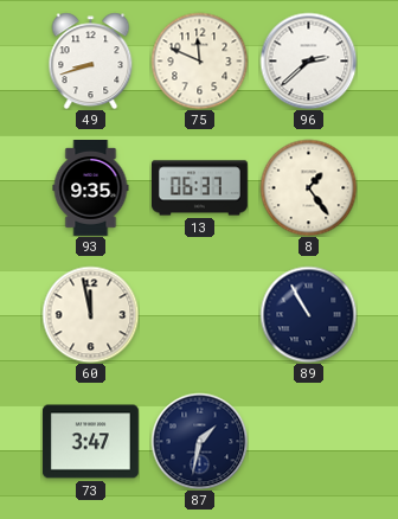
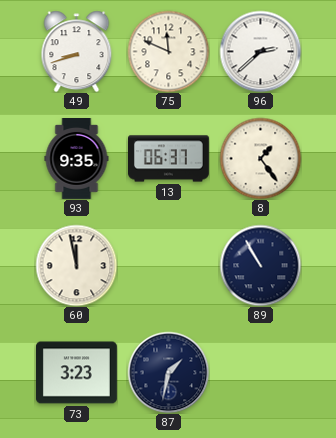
73: 3:47 -> 3:23
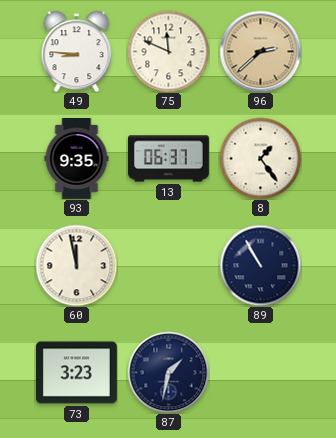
49: 8:42 -> 8:46
96 dial: white -> champagne
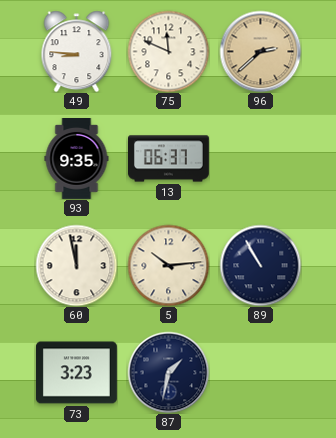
8: 1:24 -> none
5: none -> 10:14
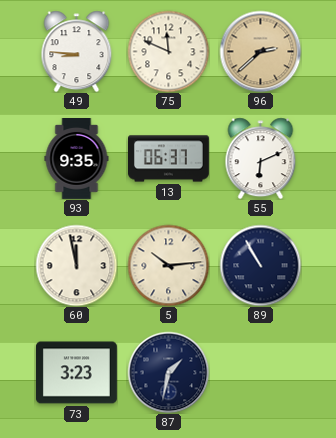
55: none -> 6:11
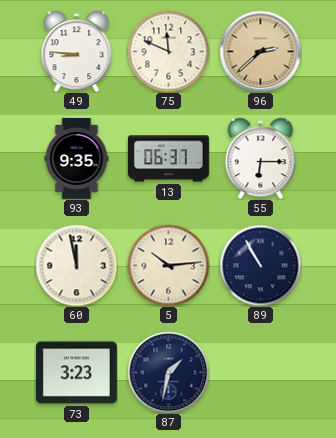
55: 6:11 -> 6:15
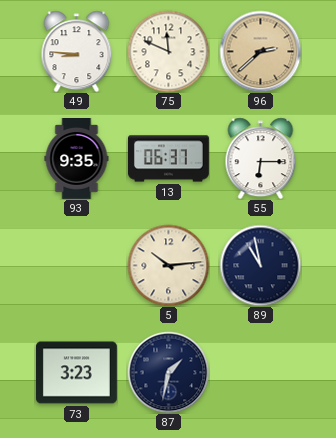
60: 11:58 -> none
89: 10:55 -> 10:58
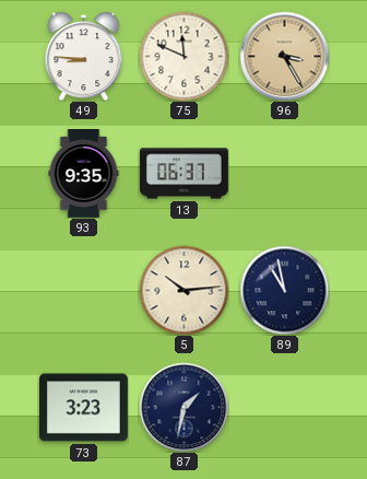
96: 2:38 -> 3:25
55: 6:15 -> none
